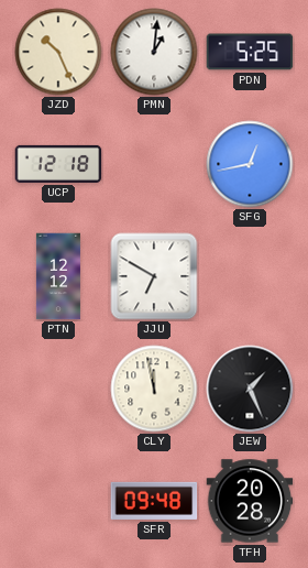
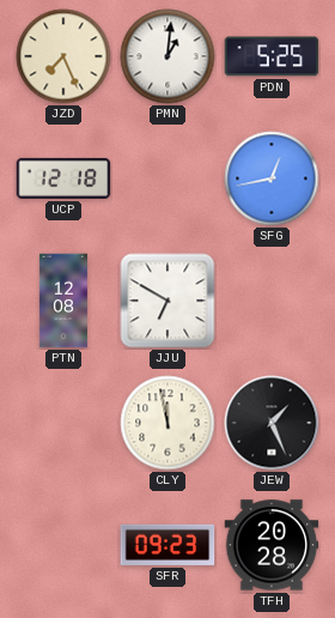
JZD: 10:26 -> 7:26
PTN: 12:12 -> 12:08
SFR: 09:48 -> 09:23
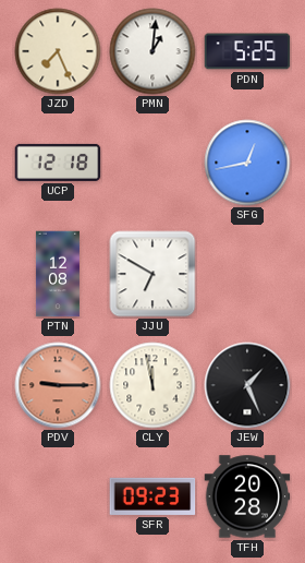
PDV: none -> 9:15
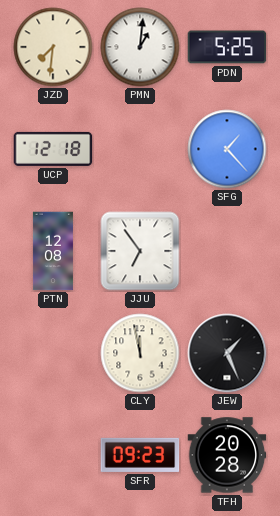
JZD: 7:26 -> 7:31
SFG: 12:43 -> 1:23
JJU: 6:50 -> 6:54
PDV: 9:15 -> none
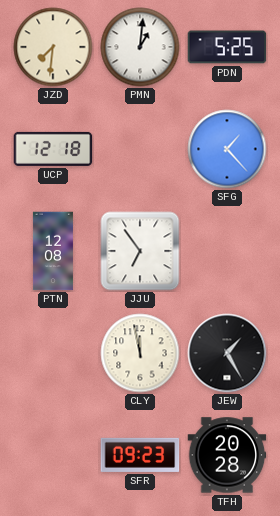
JEW: 1:26 -> 1:25
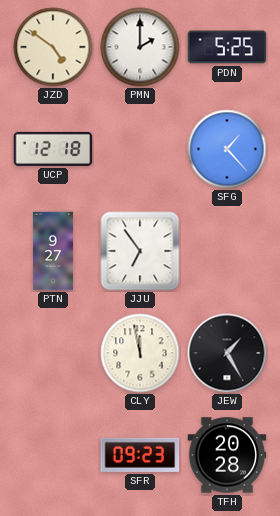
JZD: 7:31 -> 4:51
PMN: 1:01 -> 2:00
PTN: 12:08 -> 9:27
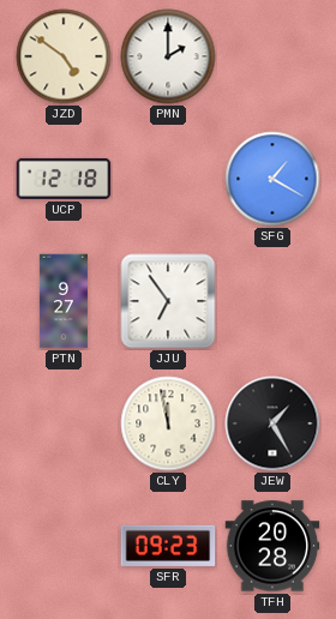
PDN: 5:25 -> none
SFG: 1:23 -> 1:20
